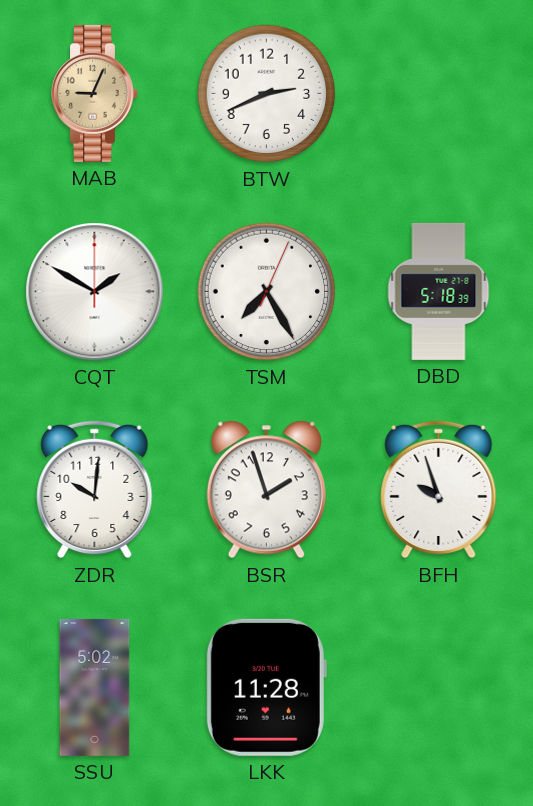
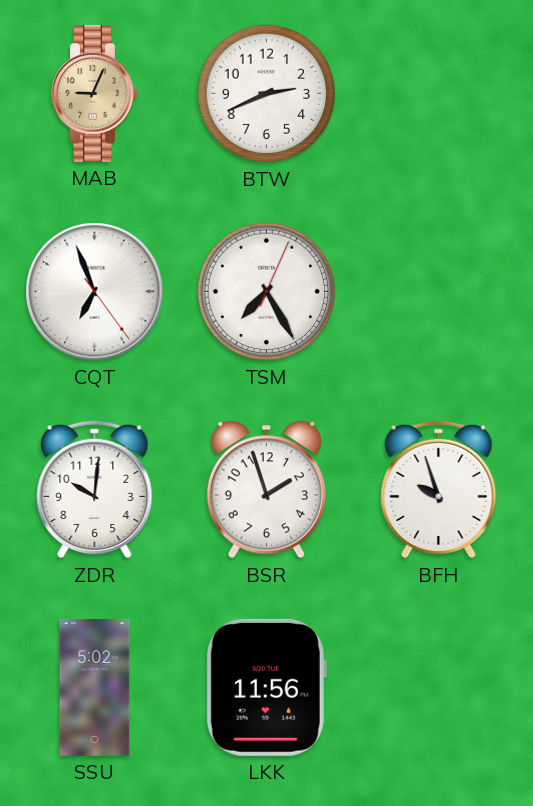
CQT: 1:50 -> 6:56
DBD: 5:18 -> none
LKK: 11:28 -> 11:56
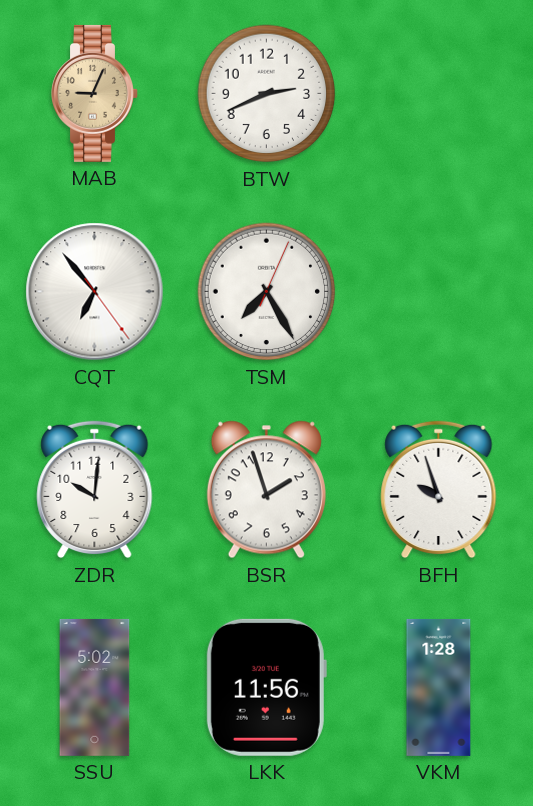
CQT: 6:56 -> 6:53
VKM: none -> 1:28
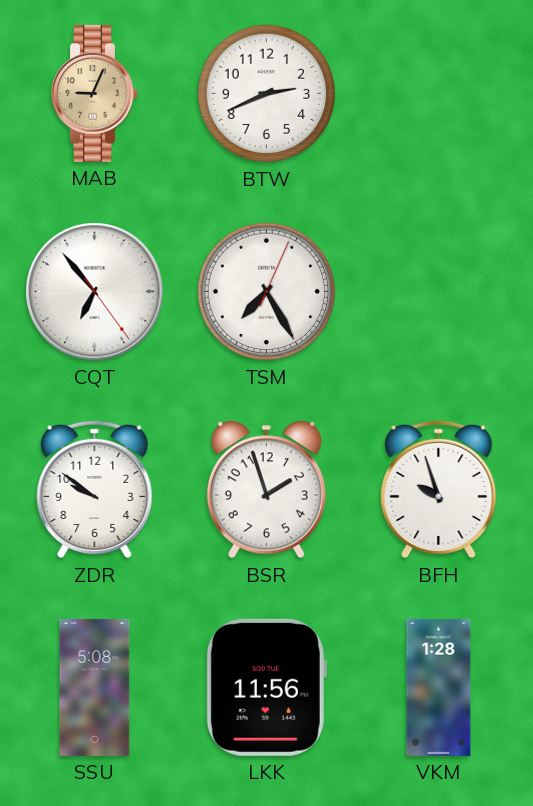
ZDR: 10:01 -> 9:51
SSU: 5:02 -> 5:08
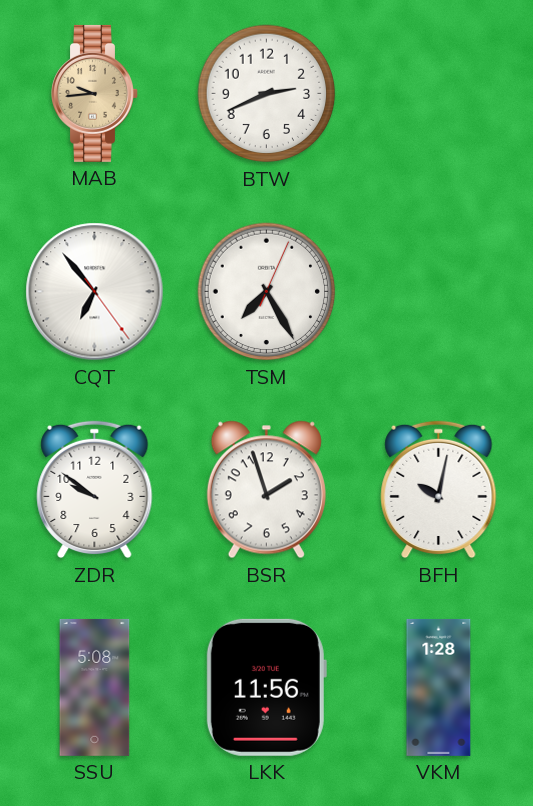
MAB: 9:04 -> 9:44
BFH: 9:57 -> 10:02
